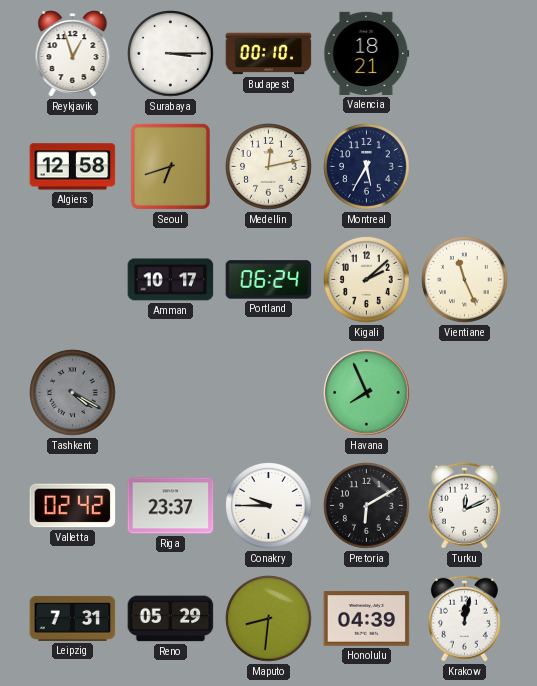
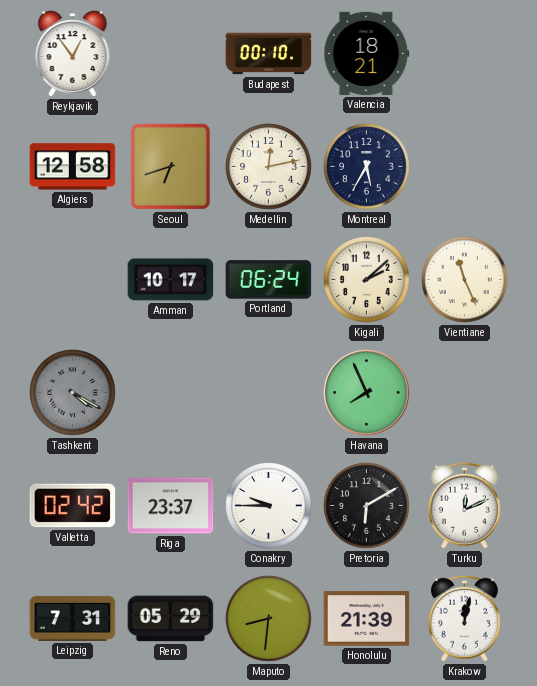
Reykjavik: 12:57 -> 12:54
Surabaya: 3:15 -> none
Honolulu: 04:39 -> 21:39
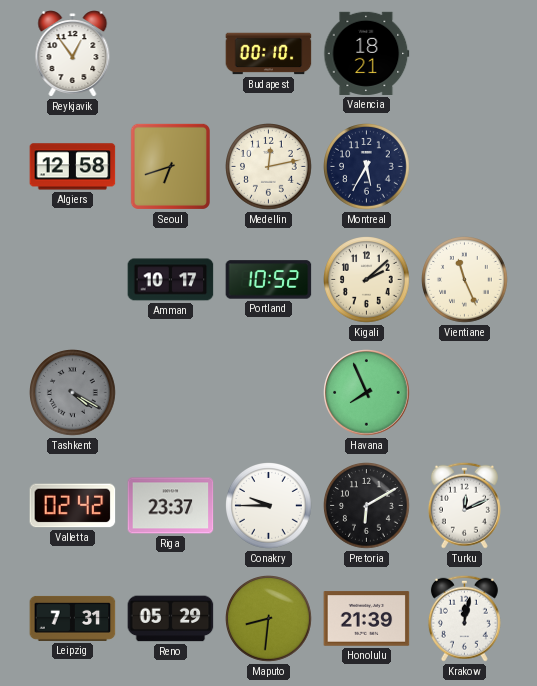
Portland: 06:24 -> 10:52
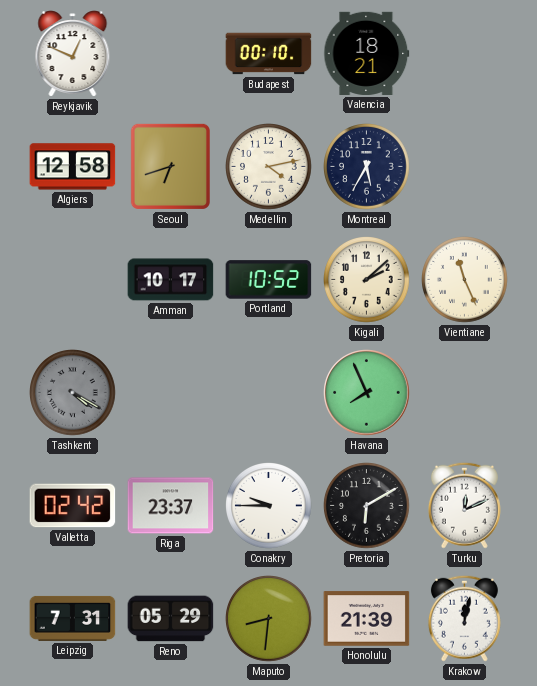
Reykjavik: 12:54 -> 12:49
Medellin: 12:13 -> 4:13
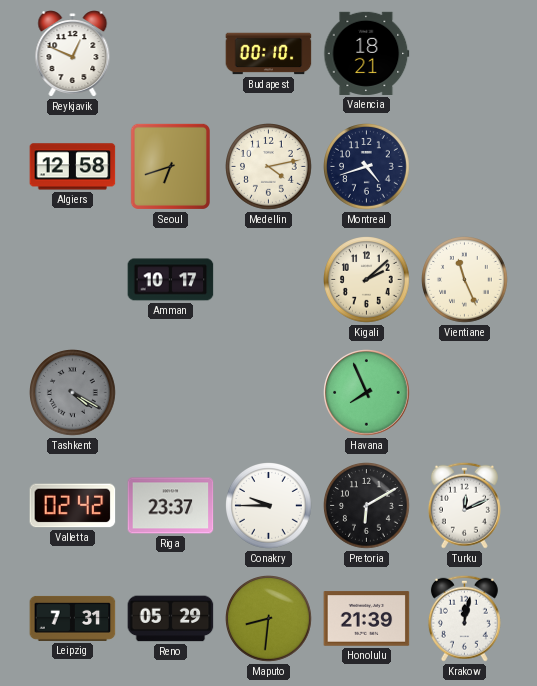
Montreal: 5:35 -> 4:42
Portland: 10:52 -> none
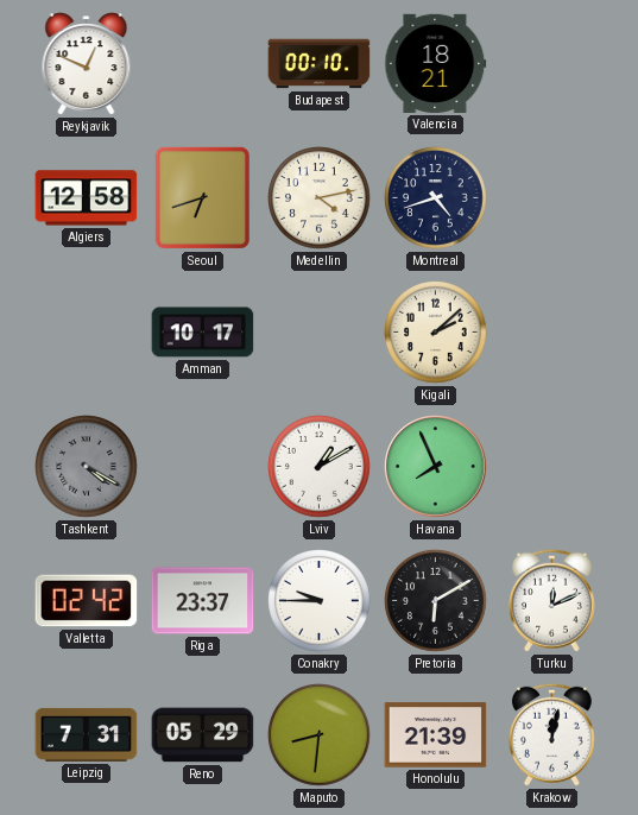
Vientiane: 11:26 -> none
Lviv: none -> 1:10
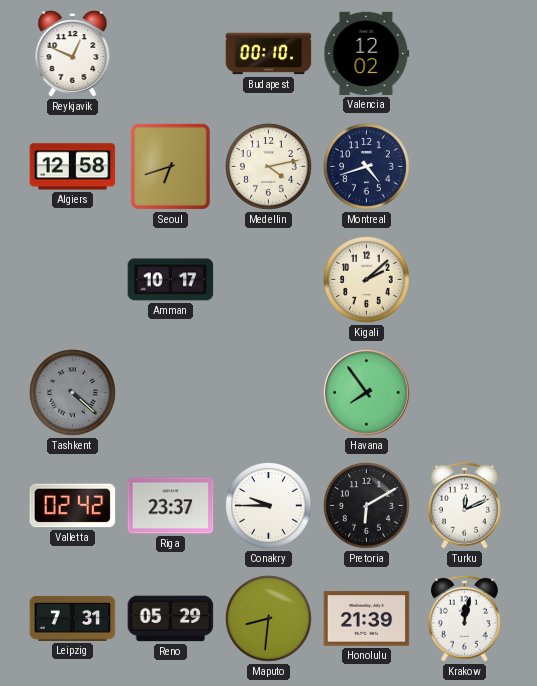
Valencia: 18:21 -> 12:02
Tashkent: 4:20 -> 4:22
Lviv: 1:10 -> none
Havana: 7:56 -> 7:54
